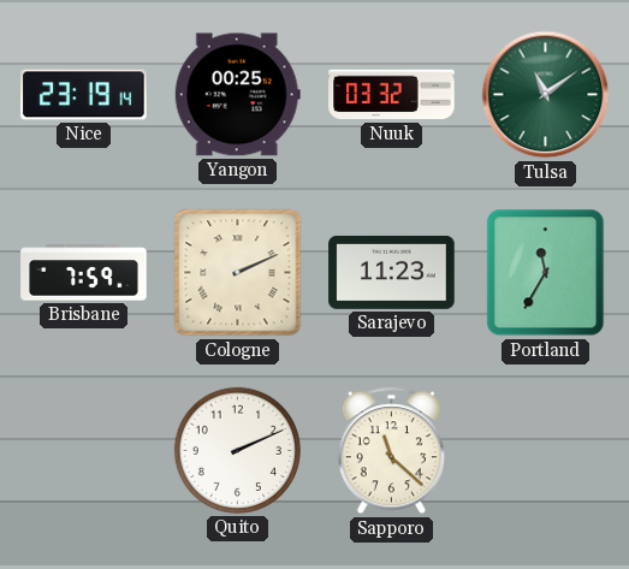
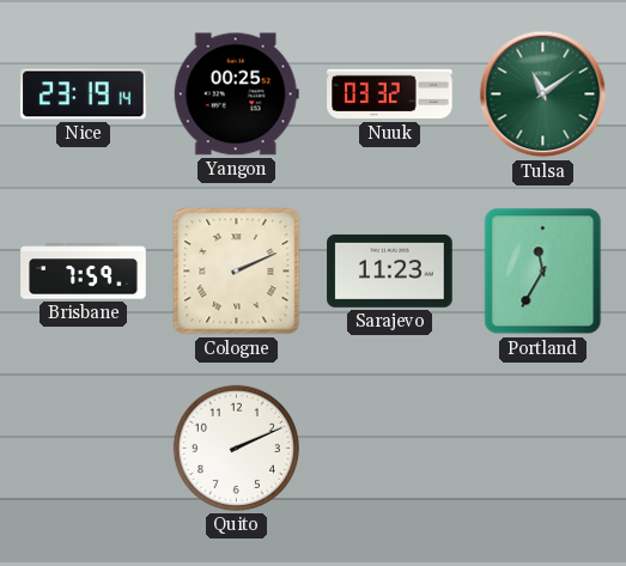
Sapporo: 11:22 -> none
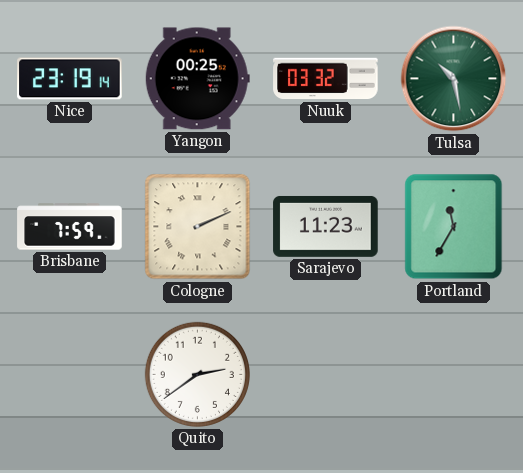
Tulsa: 11:09 -> 10:28
Quito: 2:11 -> 2:39
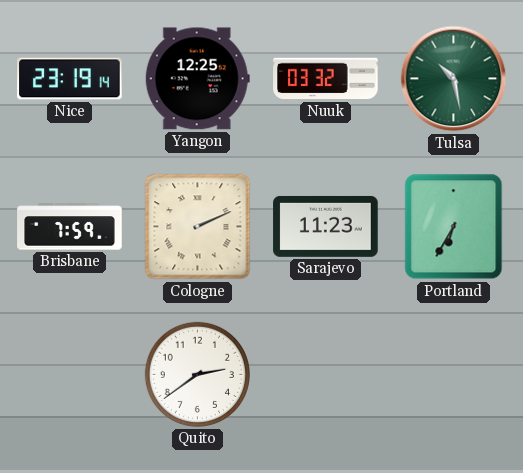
Yangon: 00:25 -> 12:25
Portland: 11:35 -> 6:35
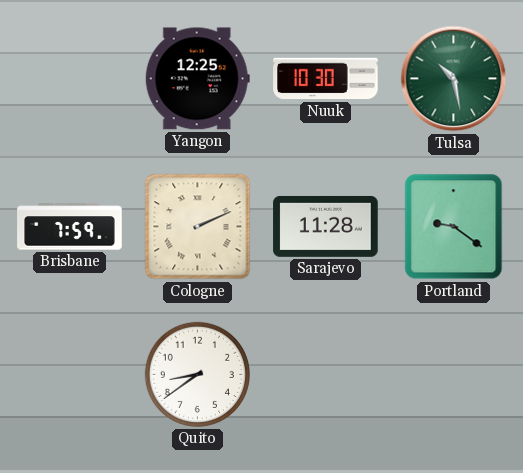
Nice: 23:19 -> none
Nuuk: 03:32 -> 10:30
Sarajevo: 11:23 -> 11:28
Portland: 6:35 -> 9:21
Quito: 2:39 -> 8:39
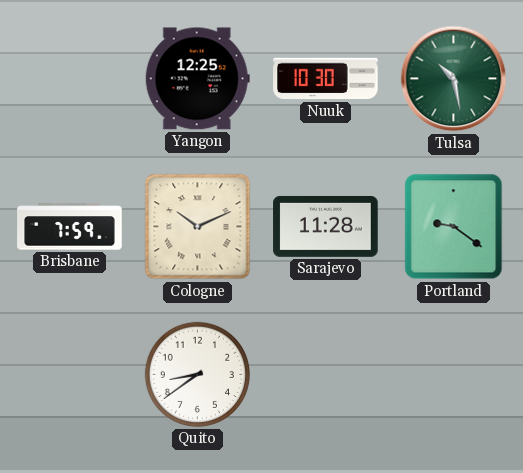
Cologne: 2:11 -> 10:11
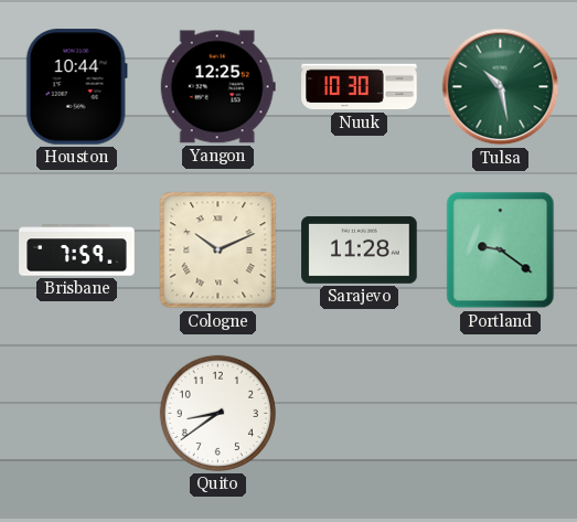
Houston: none -> 10:44
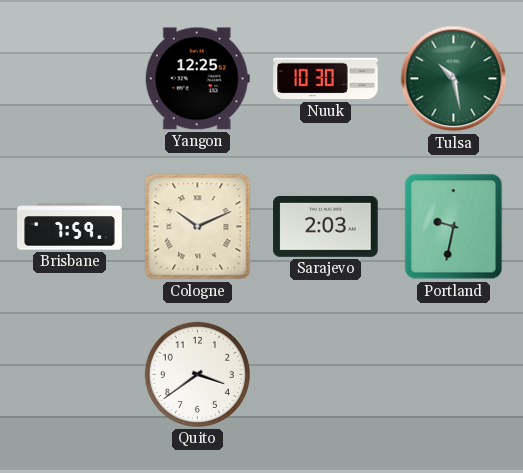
Houston: 10:44 -> none
Sarajevo: 11:28 -> 2:03
Portland: 9:21 -> 9:32
Quito: 8:39 -> 3:39
